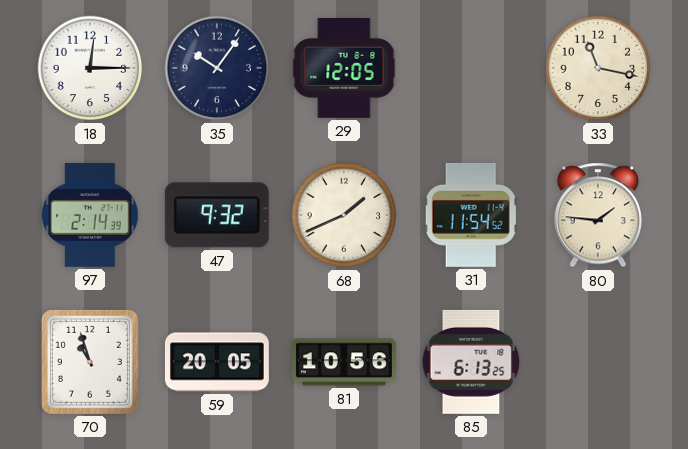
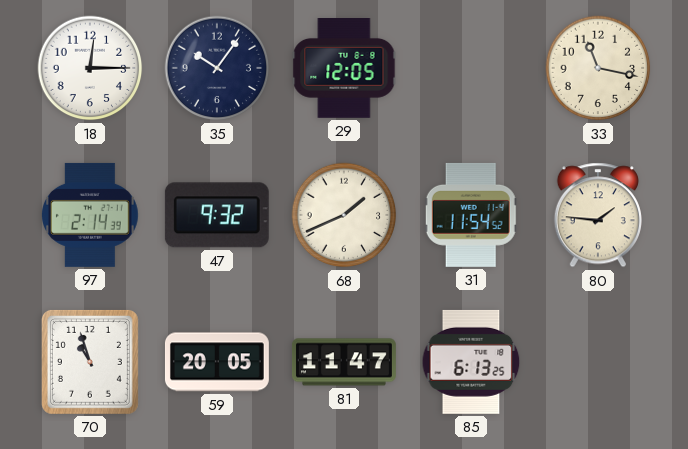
81: 10:56 -> 11:47
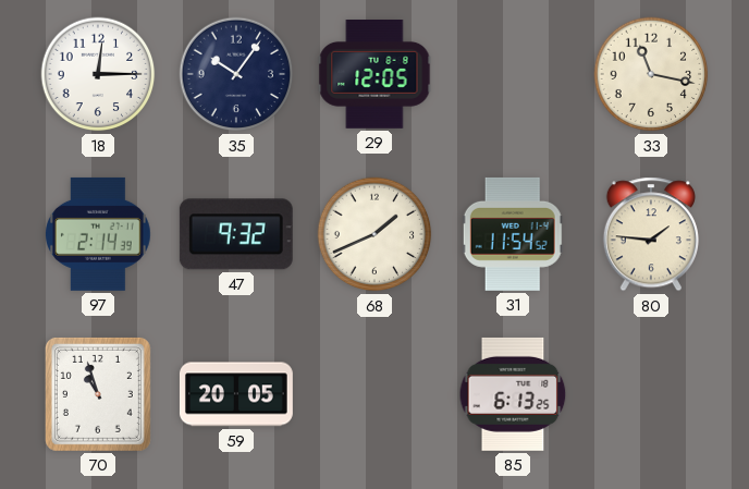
81: 11:47 -> none
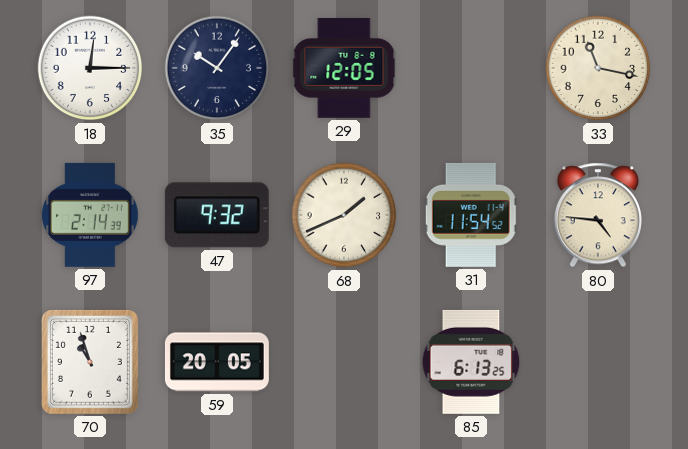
80: 1:46 -> 4:46
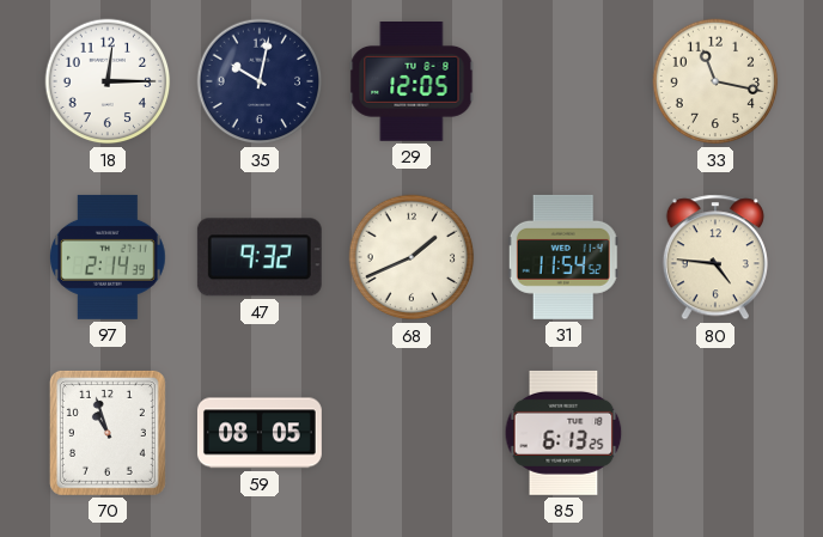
35: 10:06 -> 10:02
59: 20:05 -> 08:05
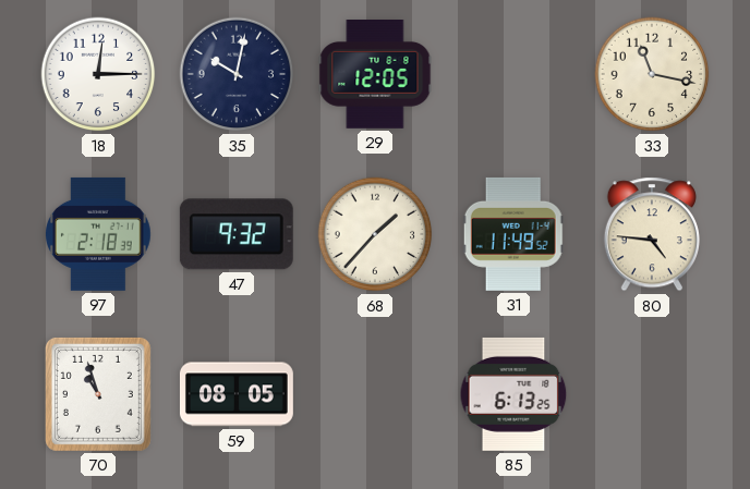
97: 2:14 -> 2:18
68: 1:41 -> 1:37
31: 11:54 -> 11:49
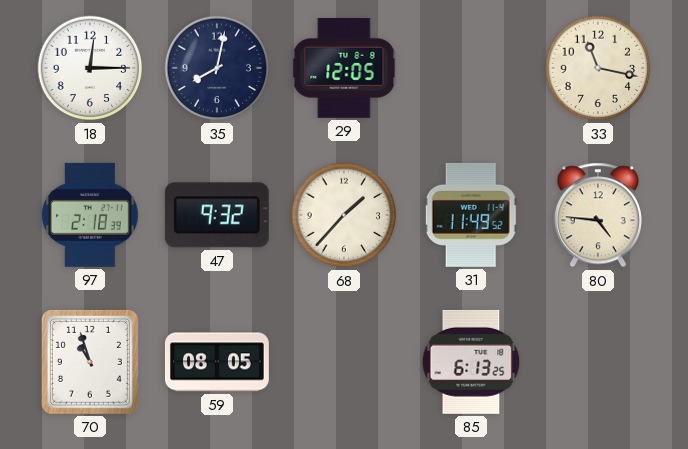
35: 10:02 -> 8:02
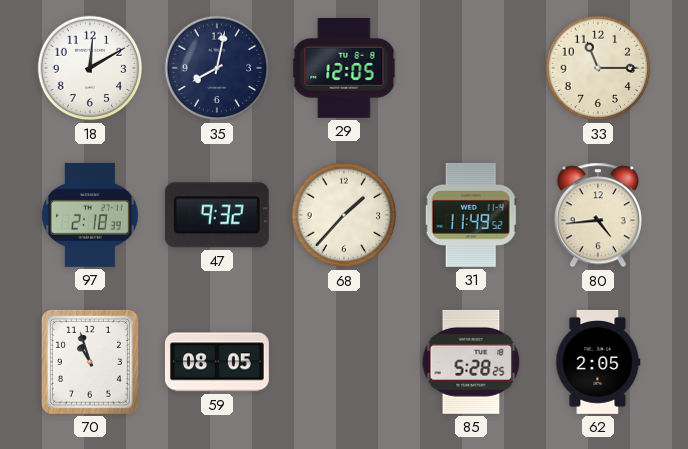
18: 12:15 -> 12:10
33: 11:17 -> 11:15
80: 4:46 -> 4:44
85: 6:13 -> 5:28
62: none -> 2:05
